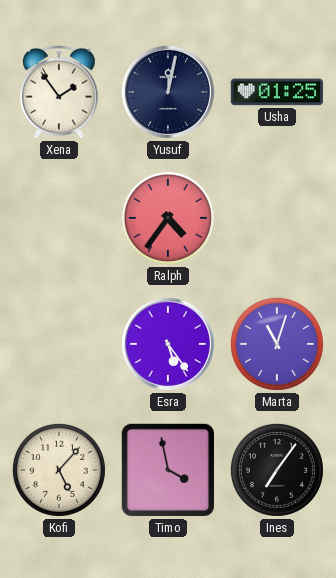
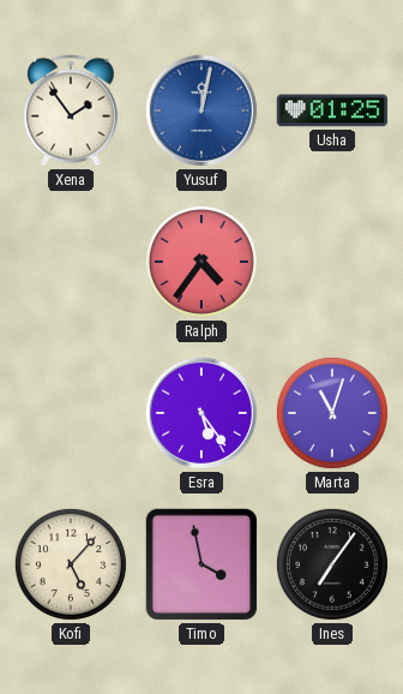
Yusuf dial: navy -> blue
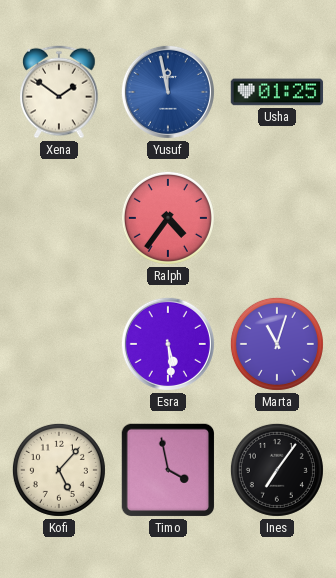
Xena: 1:54 -> 1:51
Yusuf: 12:02 -> 11:58
Esra: 5:24 -> 5:29
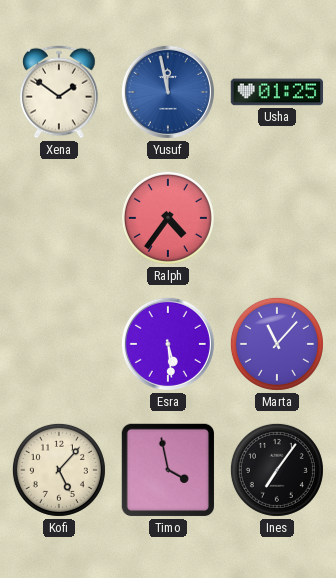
Marta: 11:03 -> 11:07
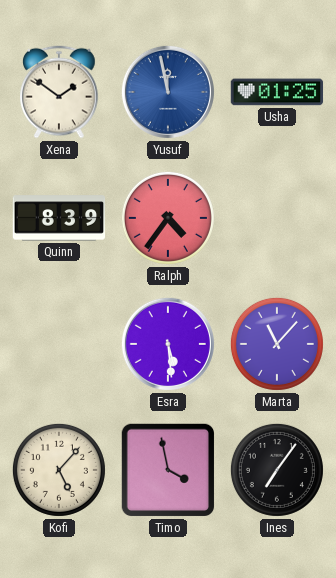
Quinn: none -> 8:39
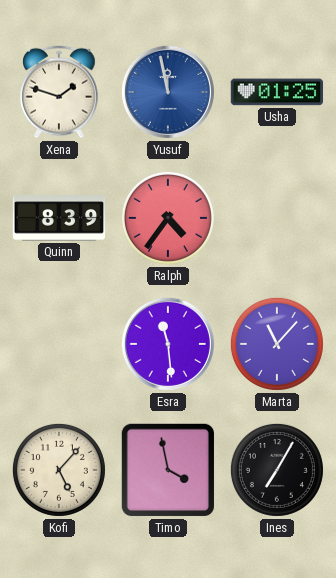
Xena: 1:51 -> 1:48
Esra: 5:29 -> 11:29
Ines: 7:06 -> 7:05
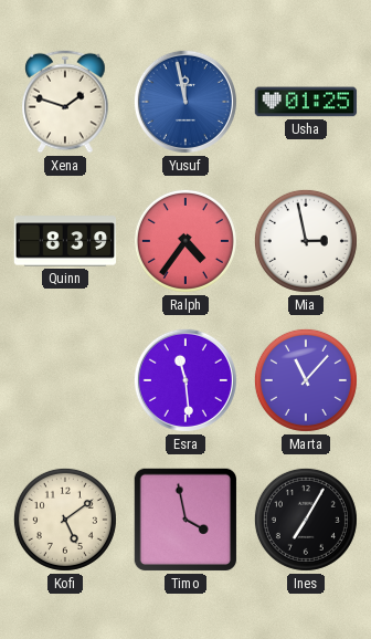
Mia: none -> 2:58
Kofi: 5:07 -> 5:09
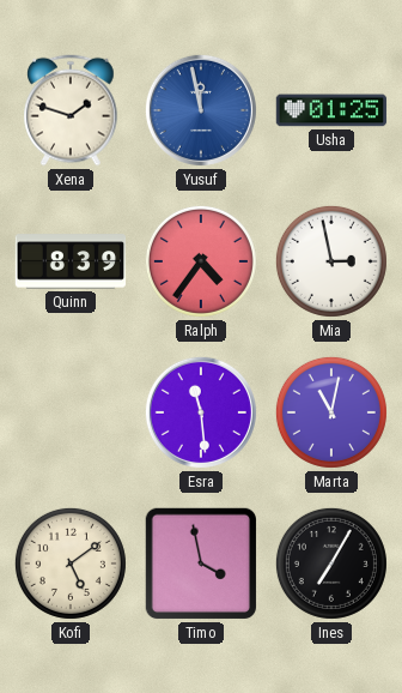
Marta: 11:07 -> 11:02
